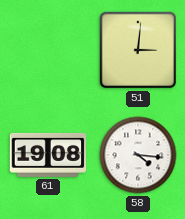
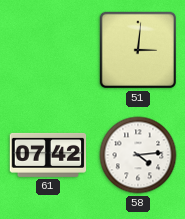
61: 19:08 -> 07:42
58: 4:16 -> 4:14
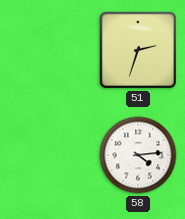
51: 3:01 -> 2:33
61: 07:42 -> none
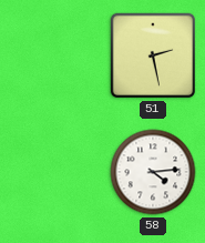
51: 2:33 -> 2:28
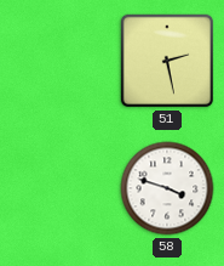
58: 4:14 -> 3:48
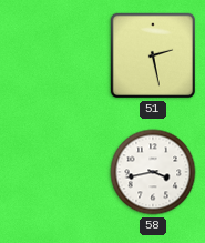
58: 3:48 -> 3:43
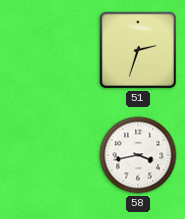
51: 2:28 -> 2:33
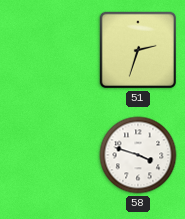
58: 3:43 -> 3:48
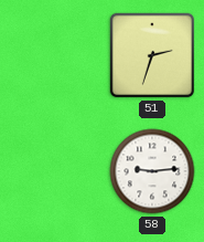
58: 3:48 -> 9:14
